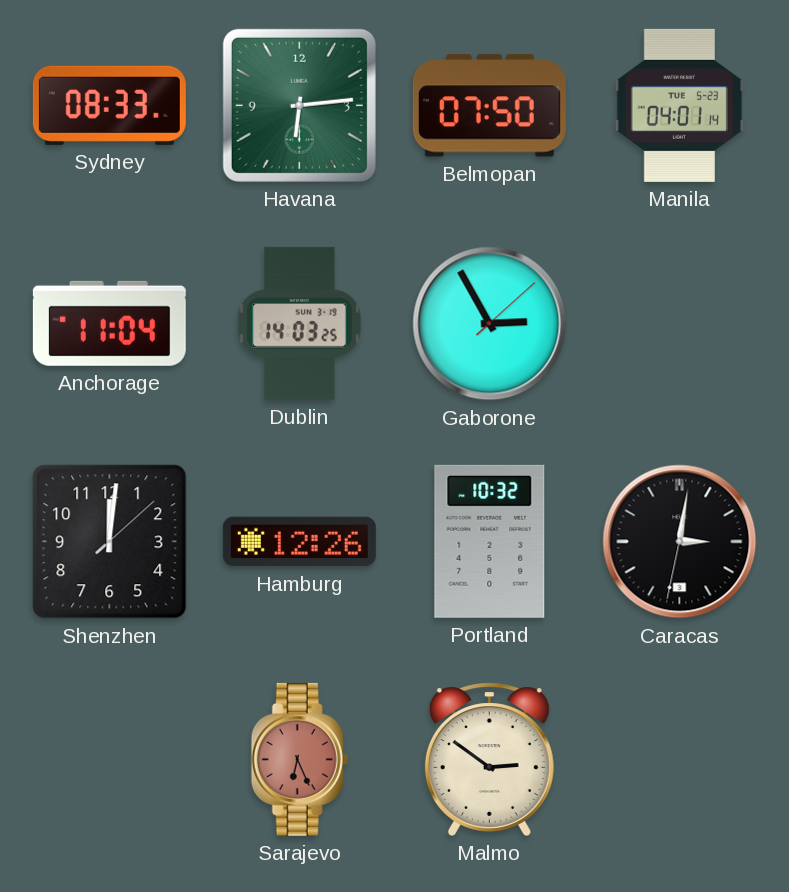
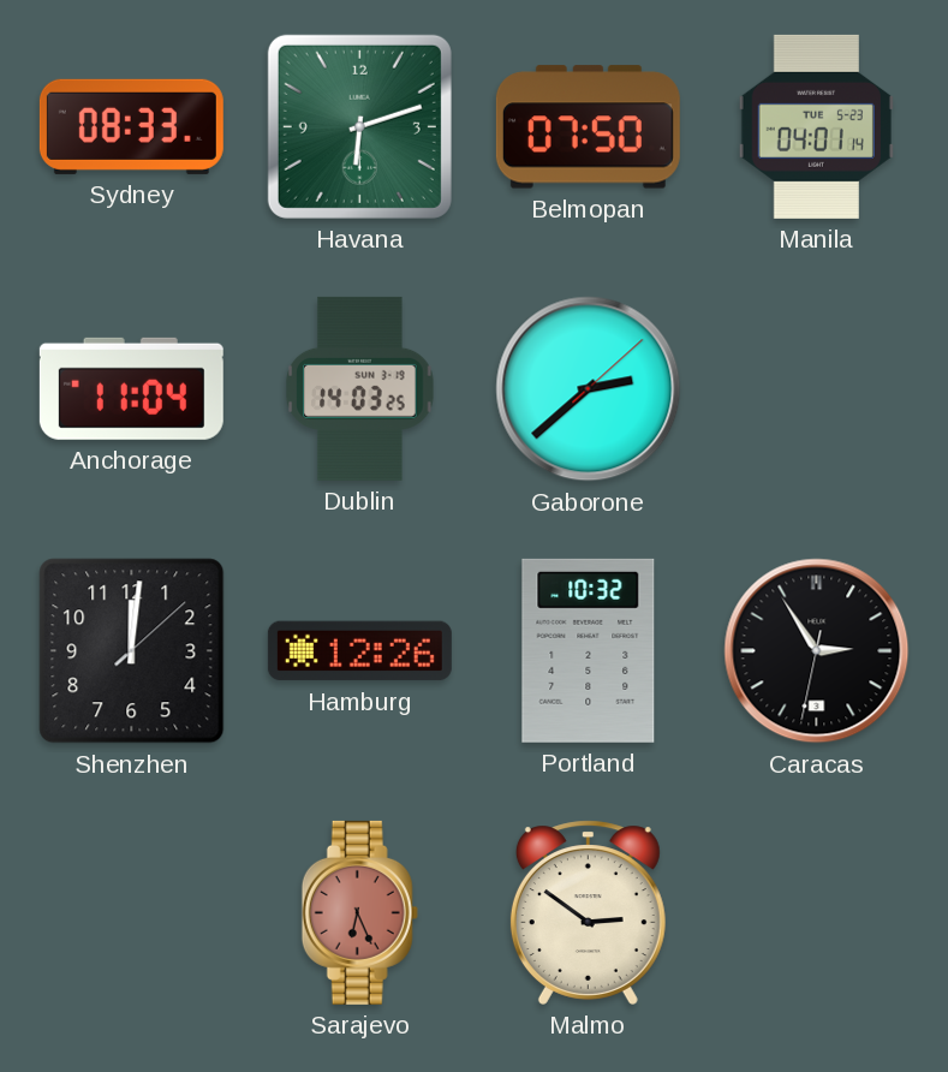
Havana: 6:14 -> 6:12
Gaborone: 2:55 -> 2:38
Caracas: 3:01 -> 2:54
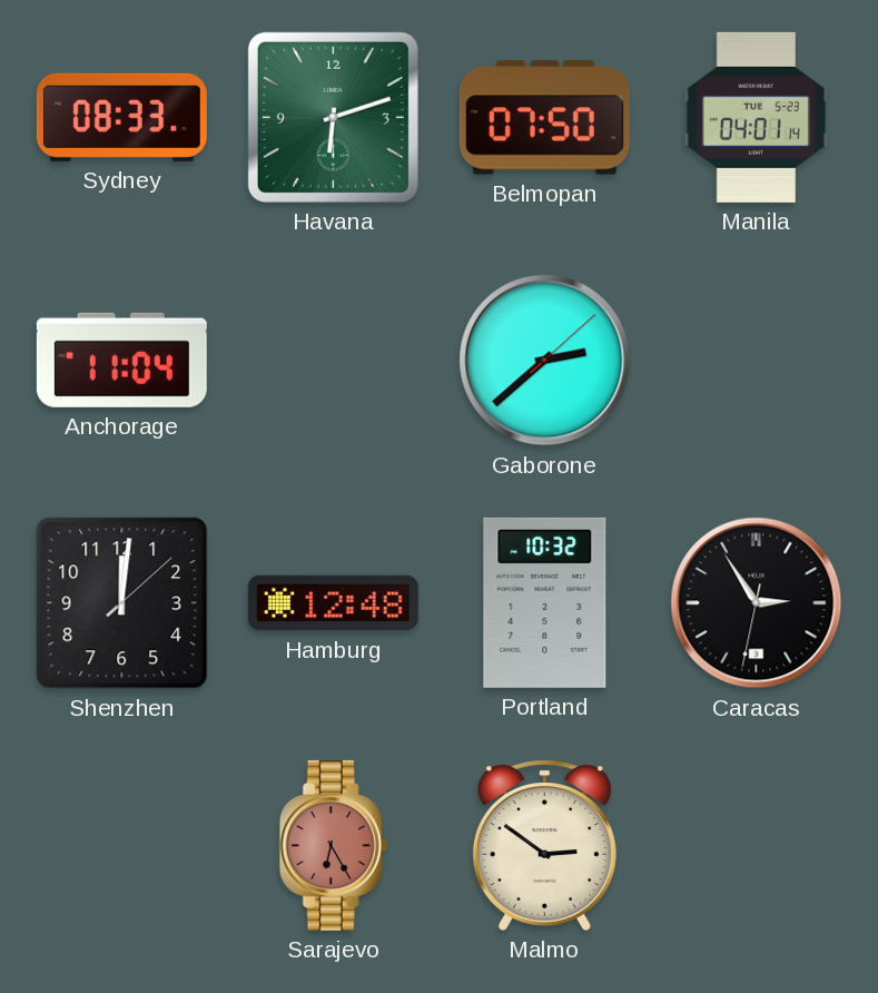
Dublin: 14:03 -> none
Hamburg: 12:26 -> 12:48
Sarajevo: 6:26 -> 6:25
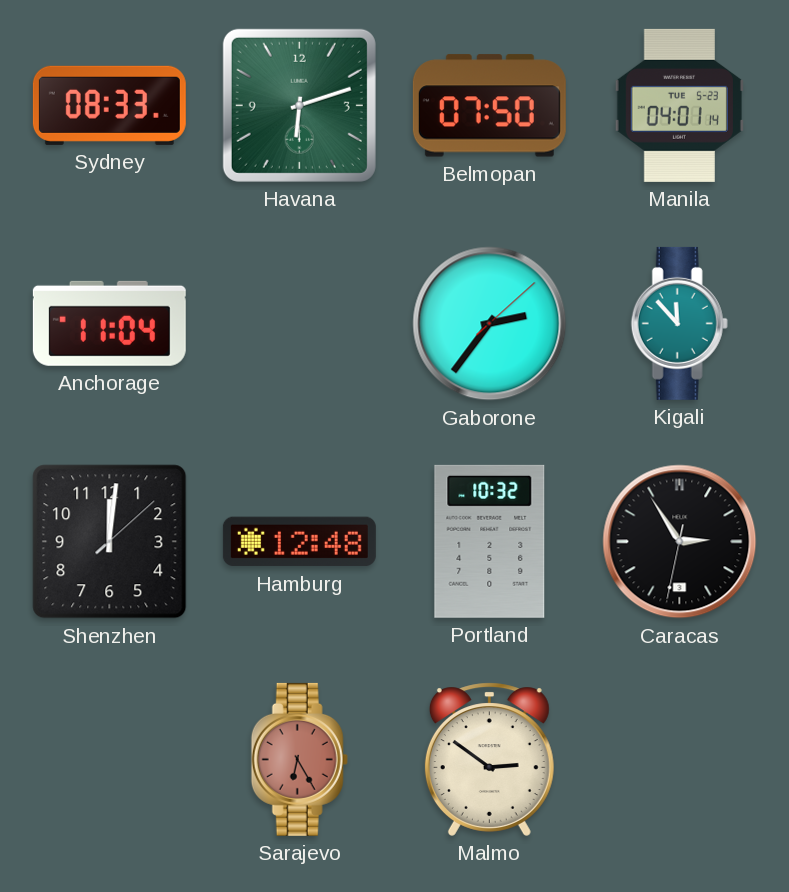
Gaborone: 2:38 -> 2:36
Kigali: none -> 11:53
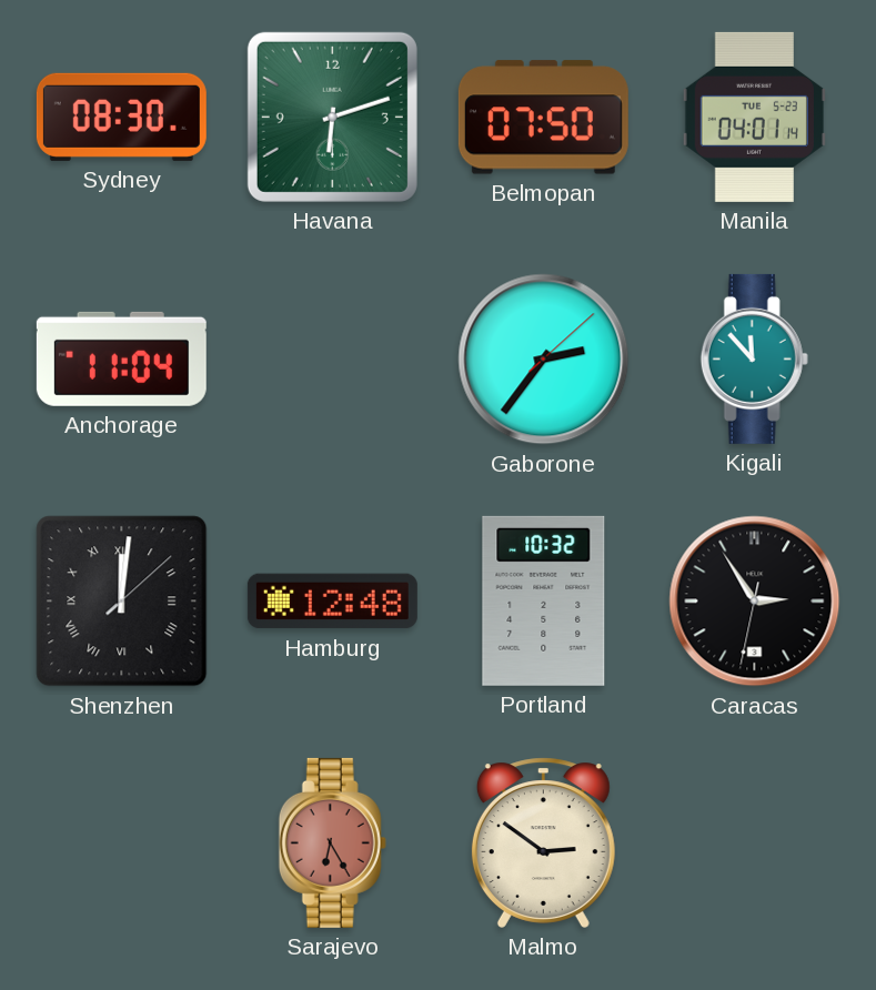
Sydney: 08:33 -> 08:30
Shenzhen numerals: Arabic -> Roman
